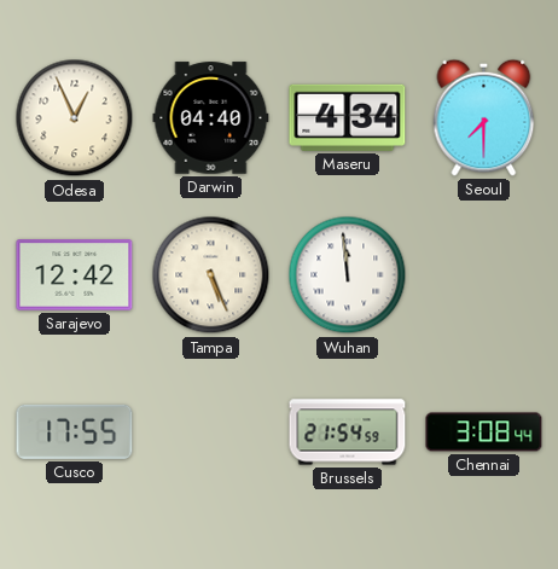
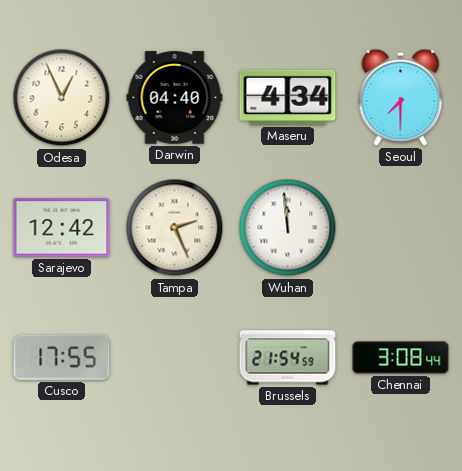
Tampa: 5:26 -> 2:26
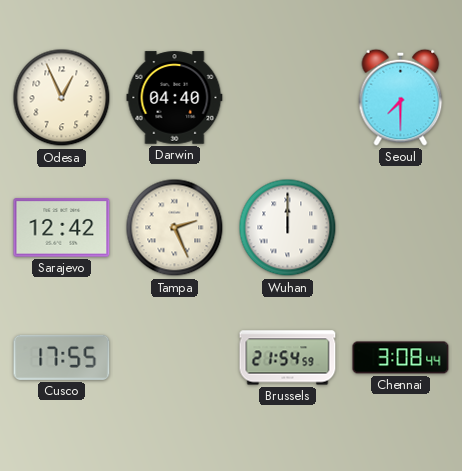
Maseru: 4:34 -> none
Wuhan: 11:59 -> 12:00
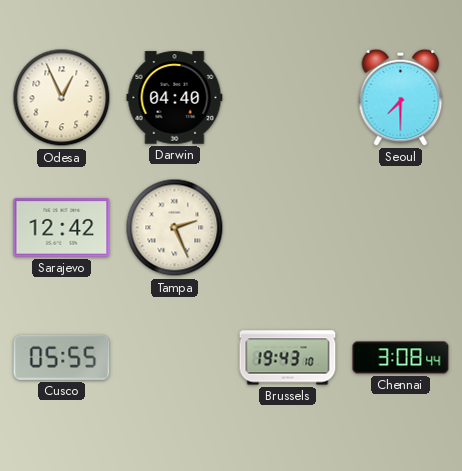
Wuhan: 12:00 -> none
Cusco: 17:55 -> 05:55
Brussels: 21:54 -> 19:43
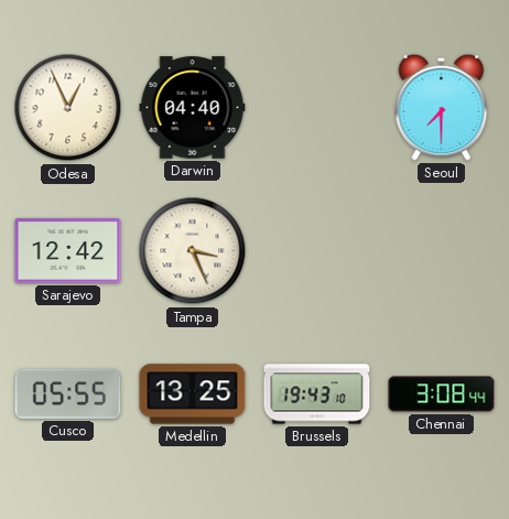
Tampa: 2:26 -> 3:26
Medellin: none -> 13:25
